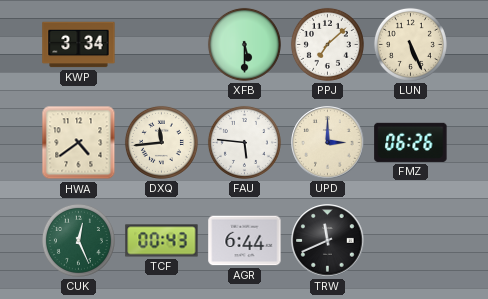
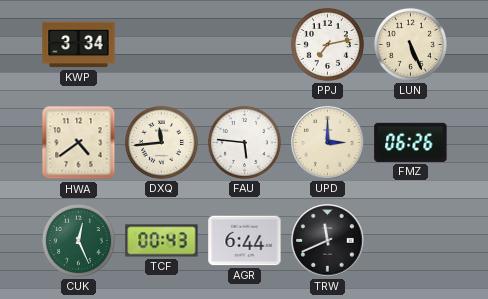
XFB: 5:30 -> none
PPJ: 7:08 -> 7:13
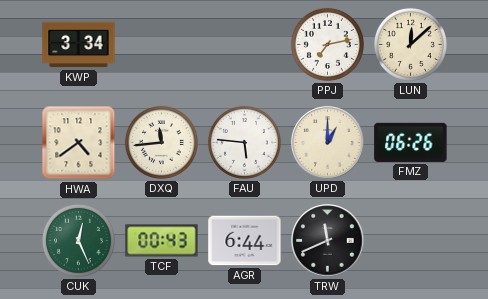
LUN: 5:26 -> 12:08
UPD: 3:00 -> 1:00
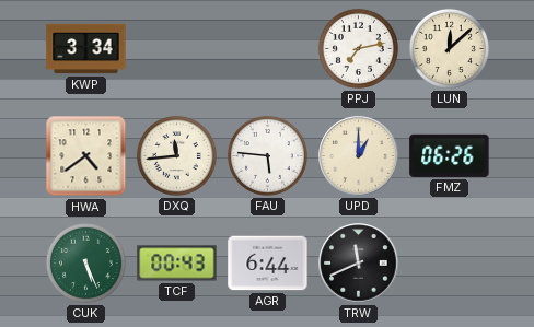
CUK: 12:26 -> 5:26
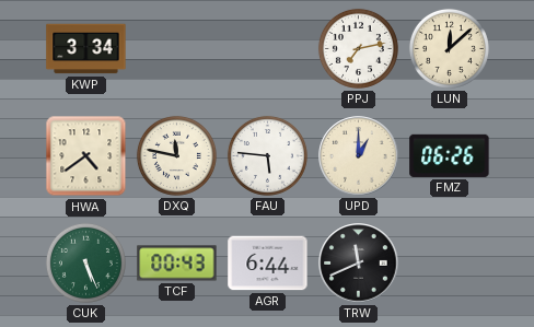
DXQ: 11:44 -> 11:47
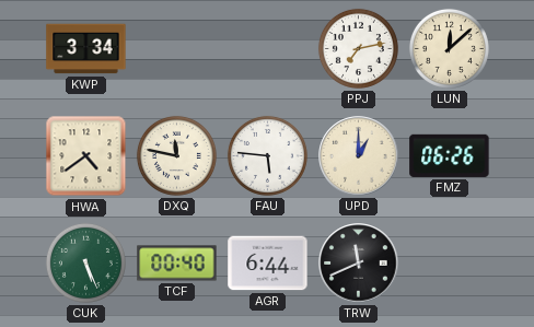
TCF: 00:43 -> 00:40
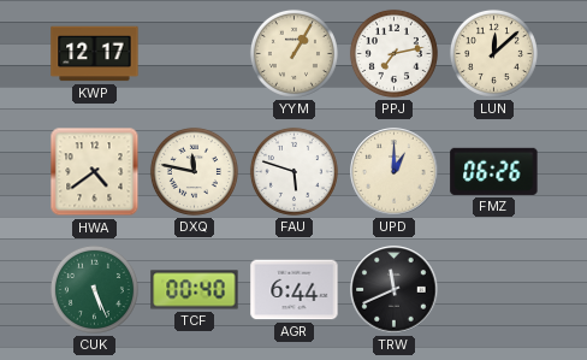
KWP: 3:34 -> 12:17
YYM: none -> 1:05
FAU: 5:46 -> 5:48
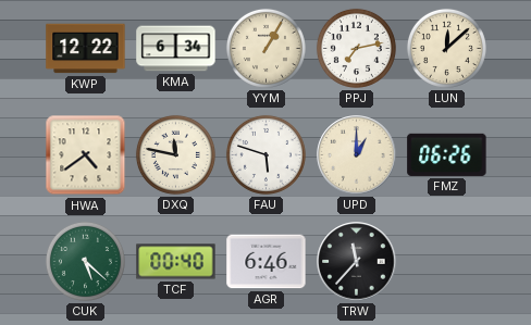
KWP: 12:17 -> 12:22
KMA: none -> 6:34
CUK: 5:26 -> 5:22
AGR: 6:44 -> 6:46
TRW: 11:41 -> 11:37
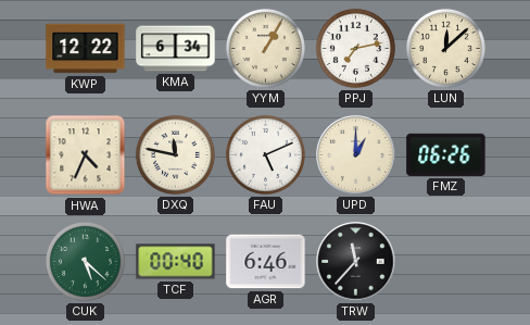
HWA: 4:39 -> 4:34
FAU: 5:48 -> 5:11
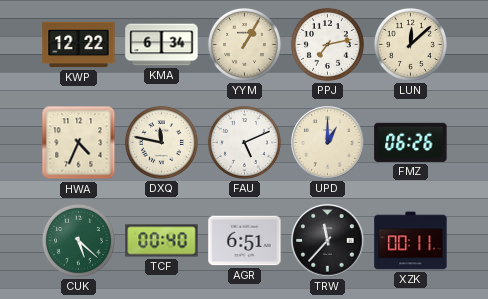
AGR: 6:46 -> 6:51
XZK: none -> 00:11
